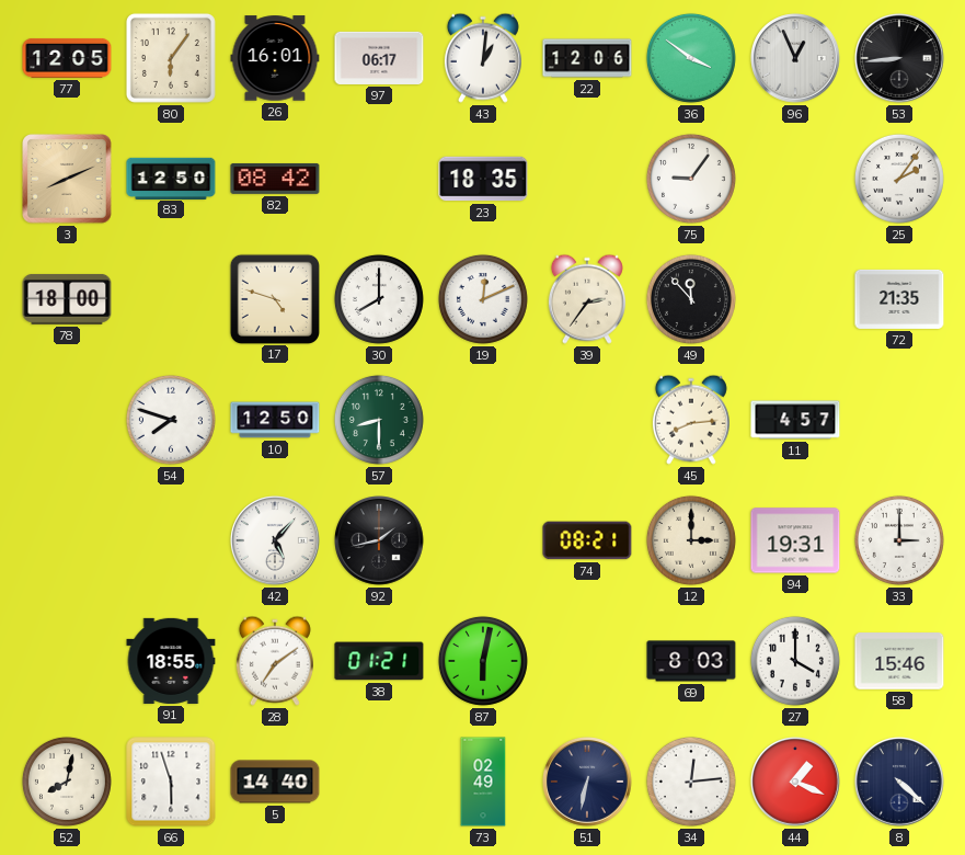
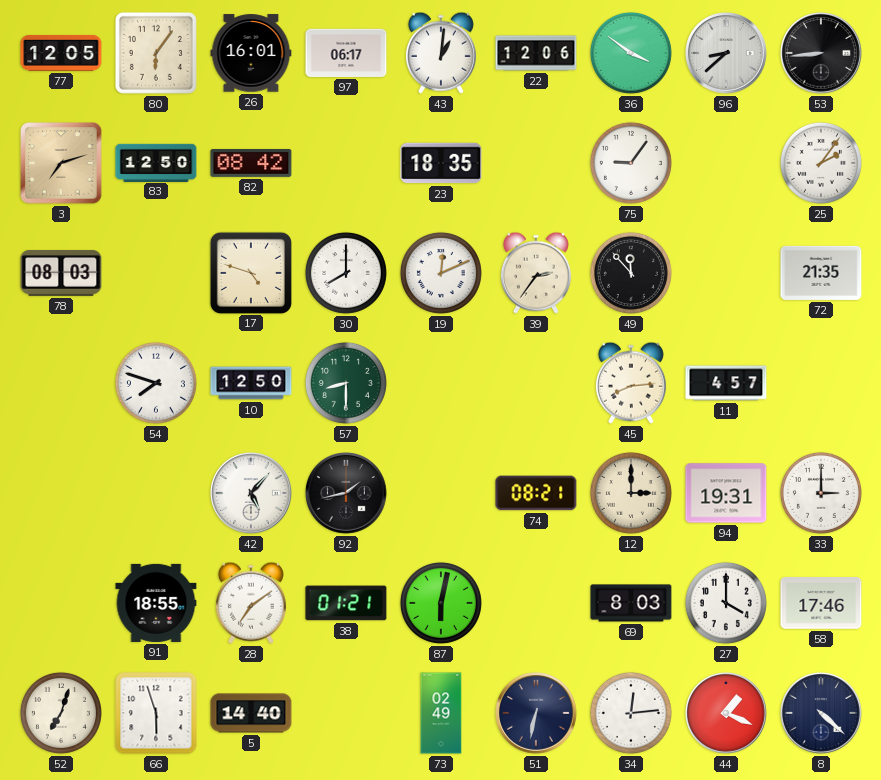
96: 12:56 -> 8:38
3: 8:11 -> 7:12
78: 18:00 -> 08:03
58: 15:46 -> 17:46
52: 8:02 -> 7:03
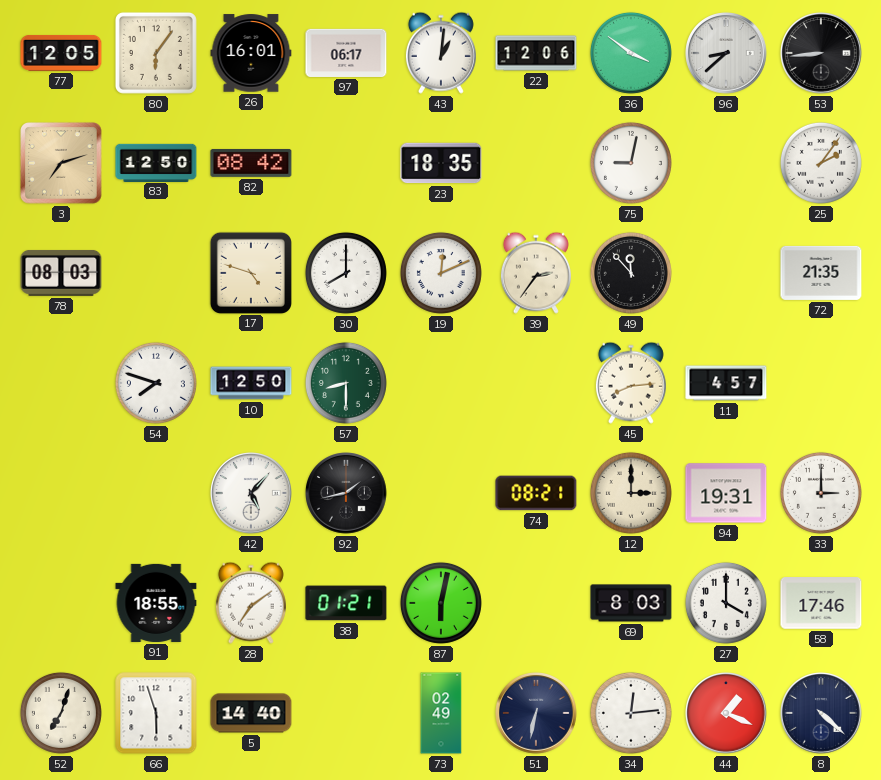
75: 9:06 -> 9:02
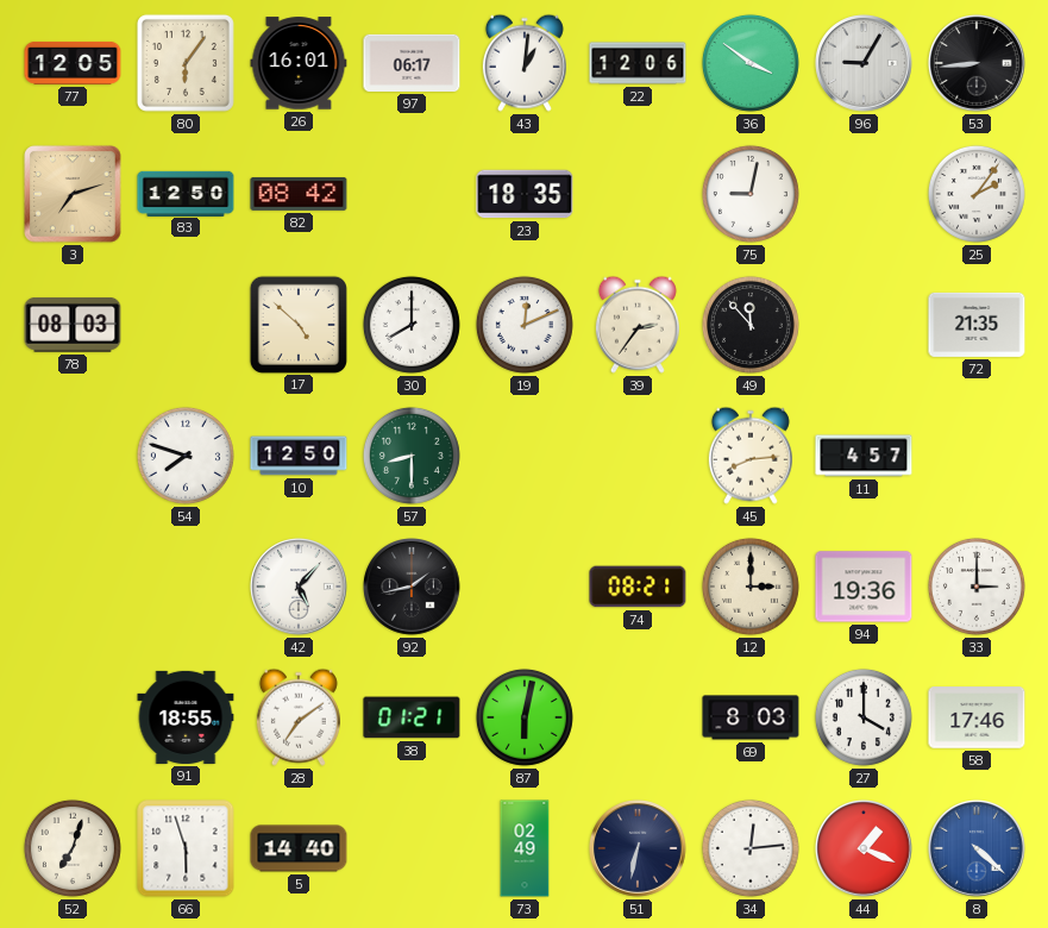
96: 8:38 -> 9:05
17: 4:48 -> 4:52
94: 19:31 -> 19:36
8 dial: navy -> blue
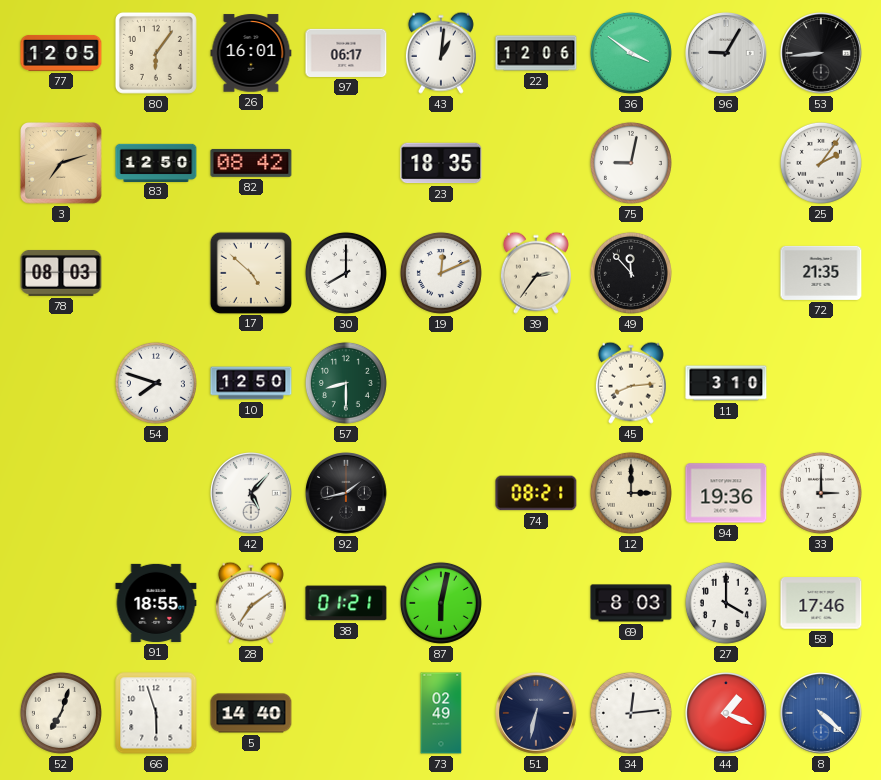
11: 4:57 -> 3:10
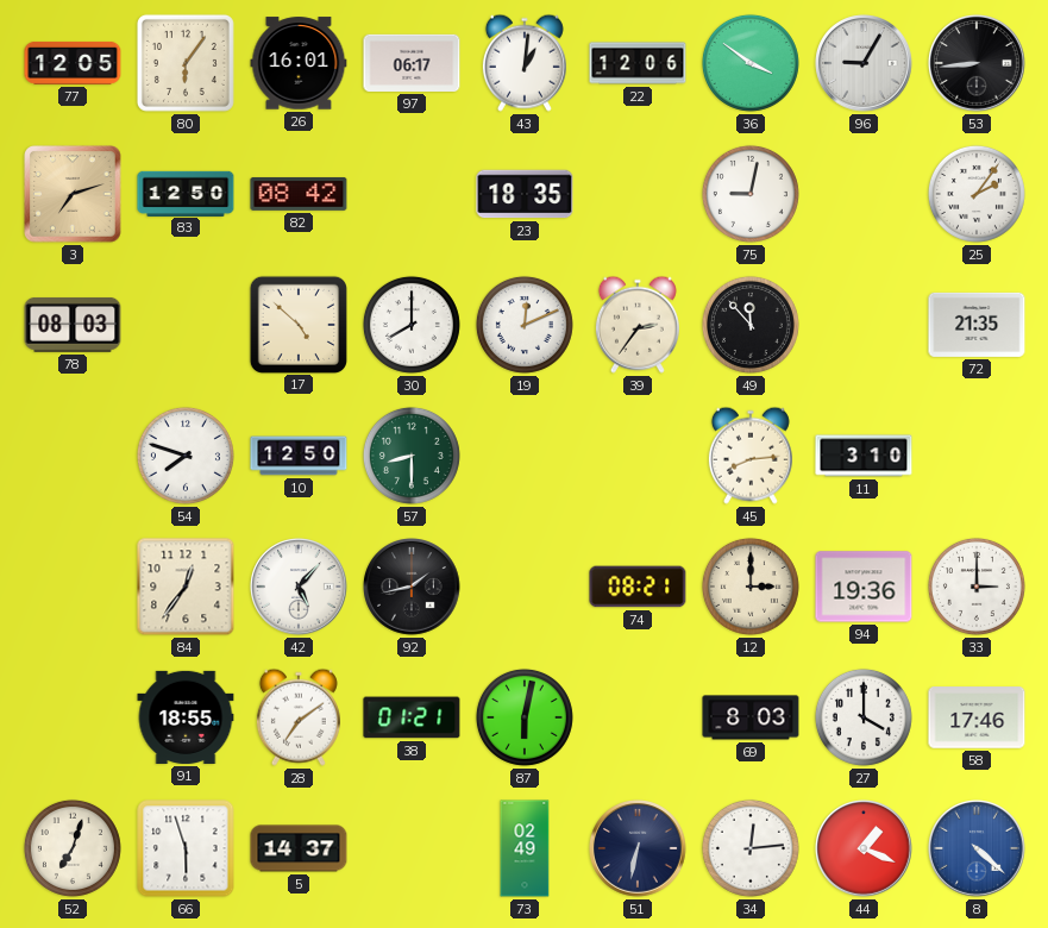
84: none -> 12:36
5: 14:40 -> 14:37
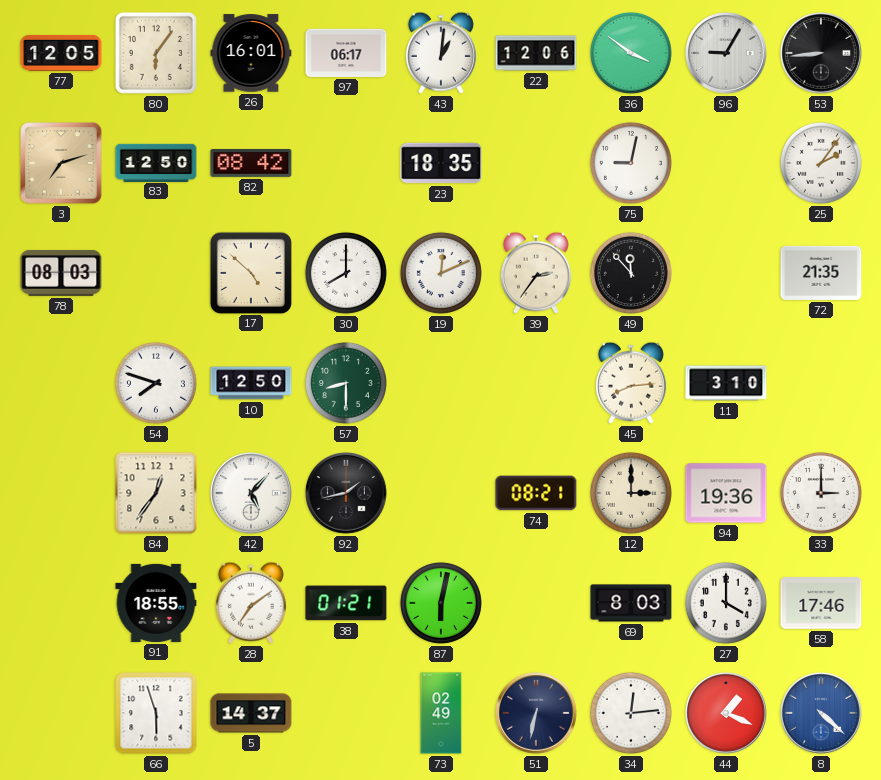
52: 7:03 -> none
